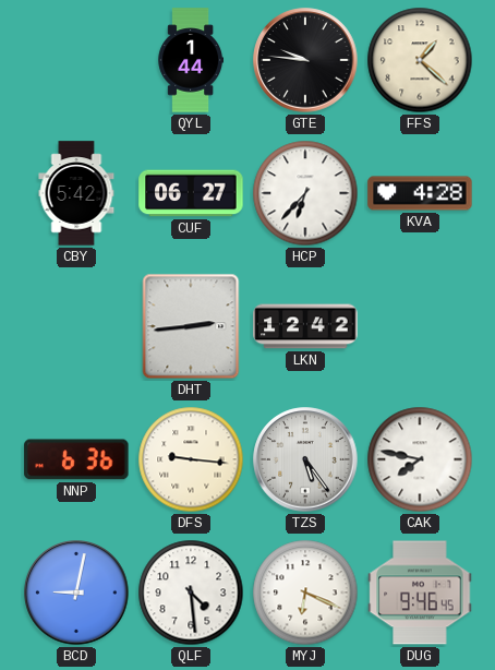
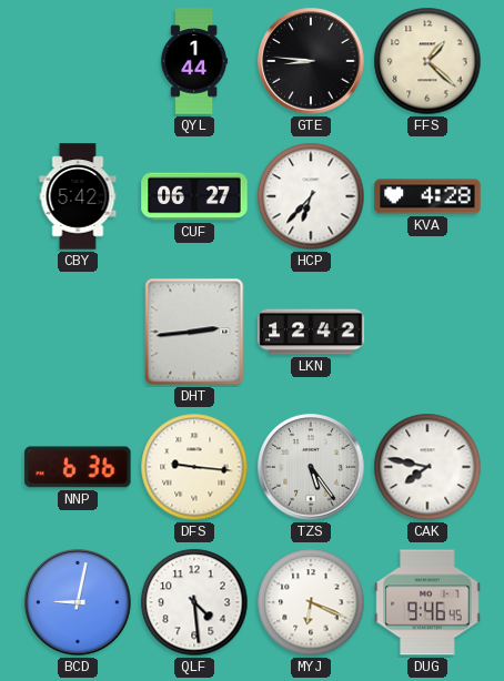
GTE: 9:46 -> 8:46
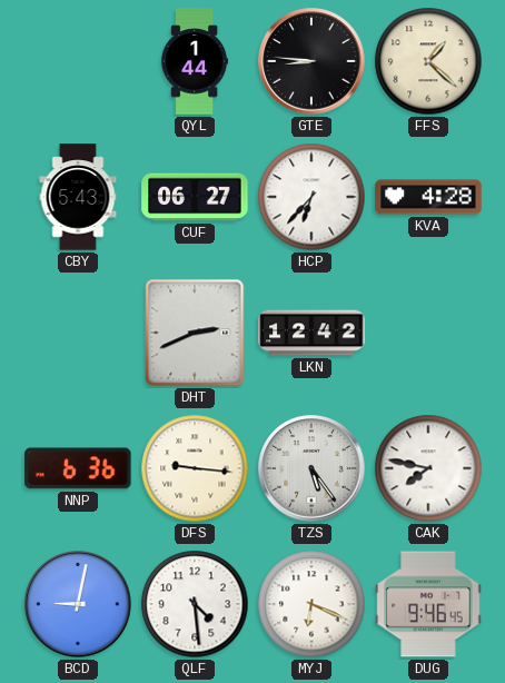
CBY: 5:42 -> 5:43
DHT: 2:44 -> 2:41
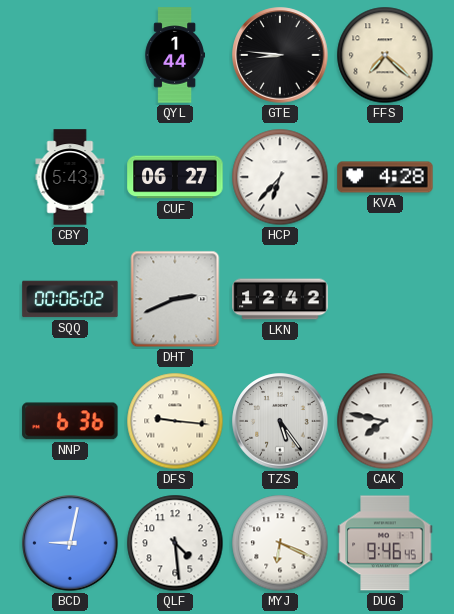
FFS: 1:22 -> 7:22
SQQ: none -> 00:06
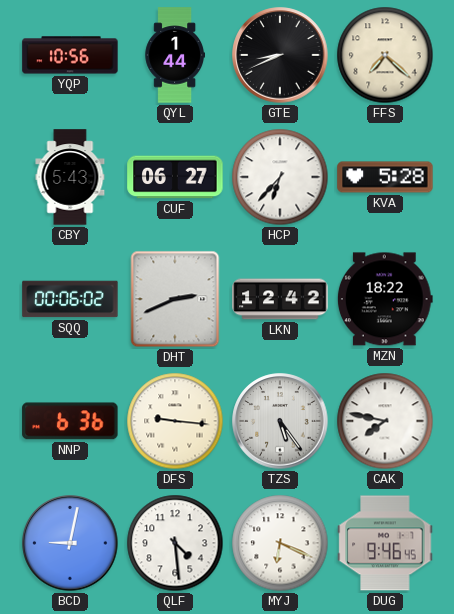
YQP: none -> 10:56
GTE: 8:46 -> 8:41
KVA: 4:28 -> 5:28
MZN: none -> 18:22
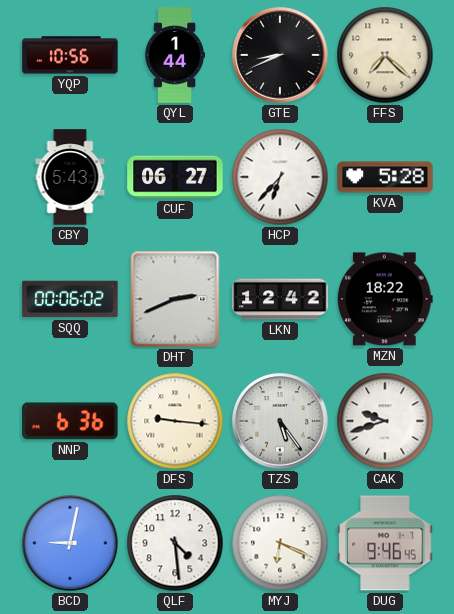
CAK: 7:47 -> 9:42
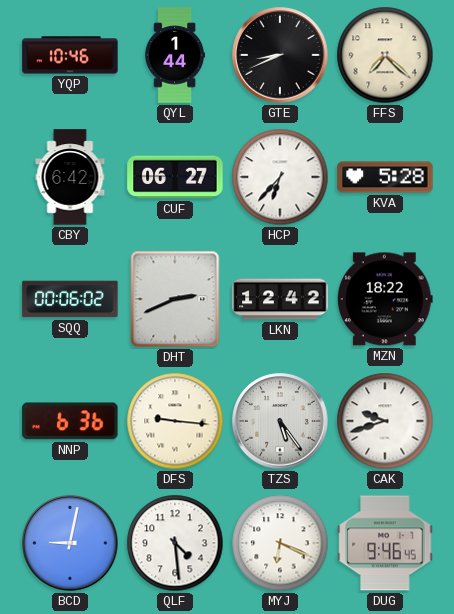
YQP: 10:56 -> 10:46
CBY: 5:43 -> 6:42
